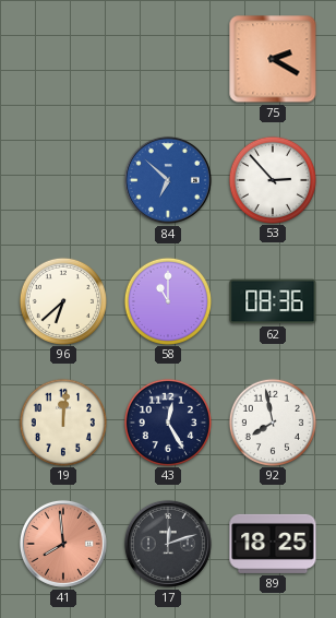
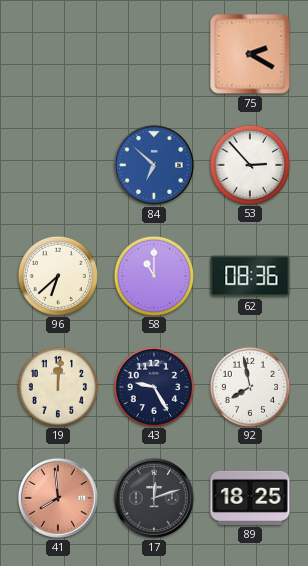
43: 12:25 -> 9:25
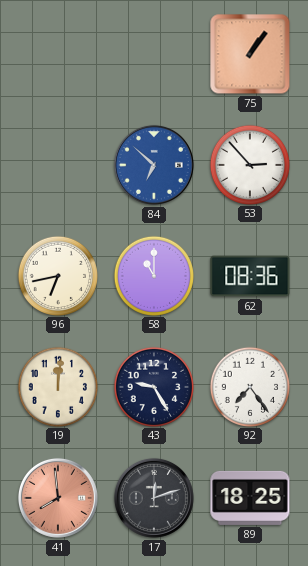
75: 2:20 -> 1:06
96: 6:38 -> 6:43
92: 7:58 -> 7:24
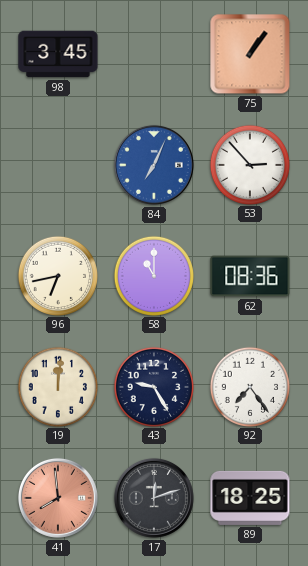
98: none -> 3:45
84: 6:52 -> 7:04
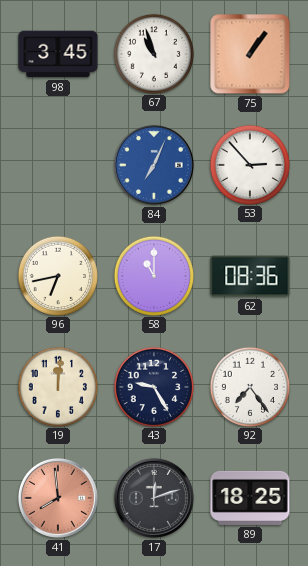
67: none -> 10:57
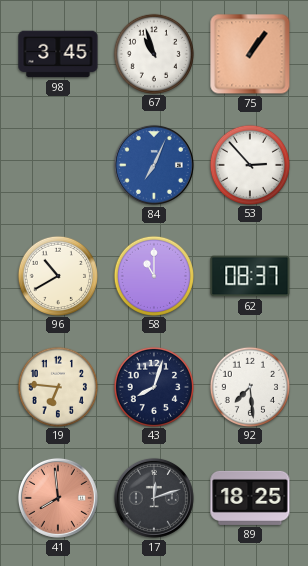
96: 6:43 -> 10:40
62: 08:36 -> 08:37
19: 12:01 -> 6:46
43: 9:25 -> 8:03
92: 7:24 -> 7:29
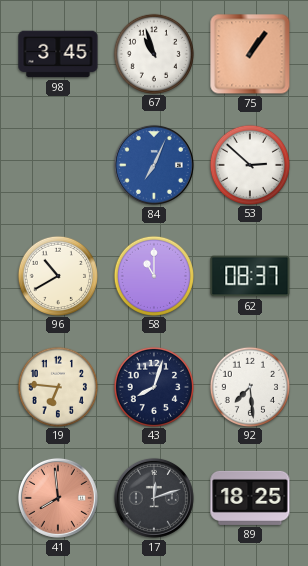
53: 2:53 -> 2:52
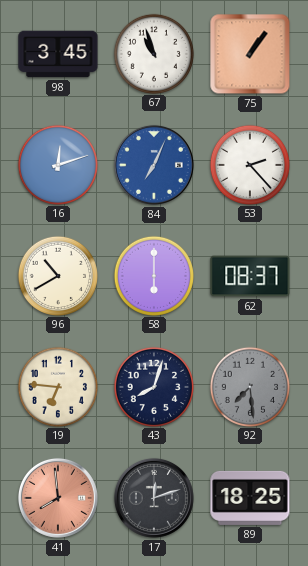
16: none -> 12:12
53: 2:52 -> 2:23
58: 11:00 -> 6:00
92 dial: white -> grey
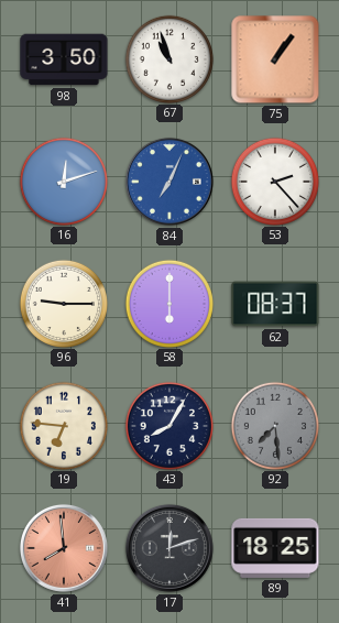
98: 3:45 -> 3:50
96: 10:40 -> 9:15
43: 8:03 -> 8:05
